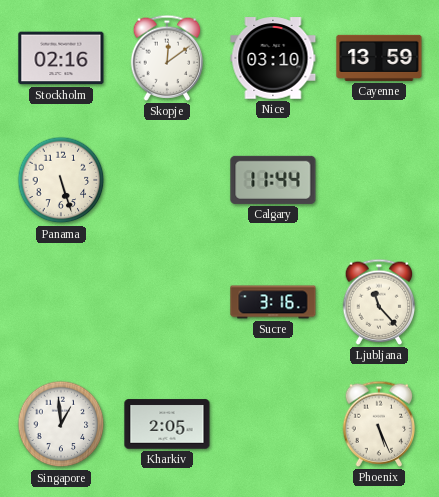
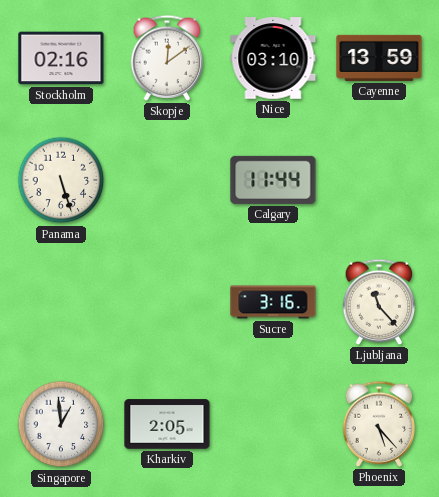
Phoenix: 5:26 -> 5:23
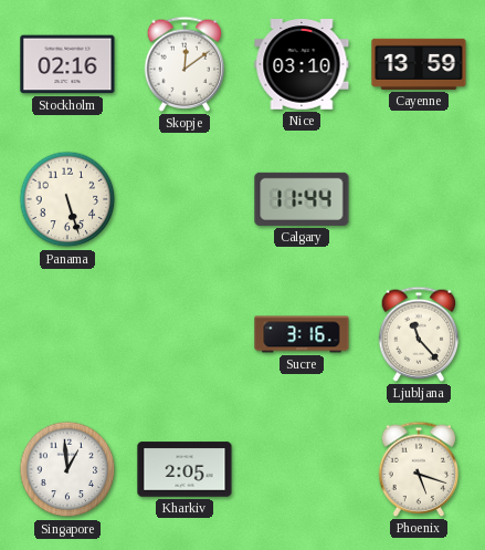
Phoenix: 5:23 -> 5:18
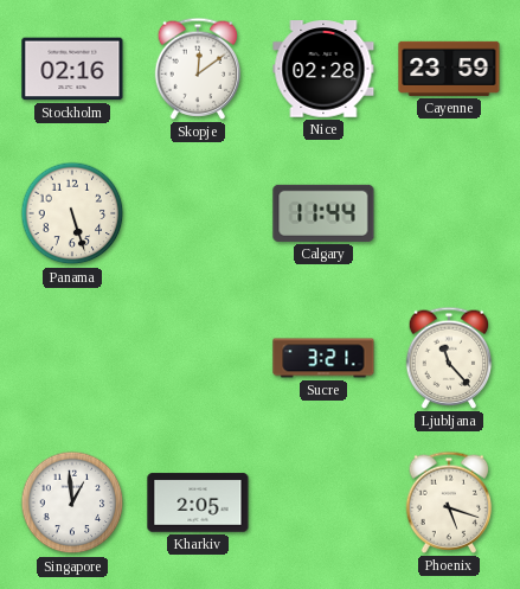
Nice: 03:10 -> 02:28
Cayenne: 13:59 -> 23:59
Sucre: 3:16 -> 3:21
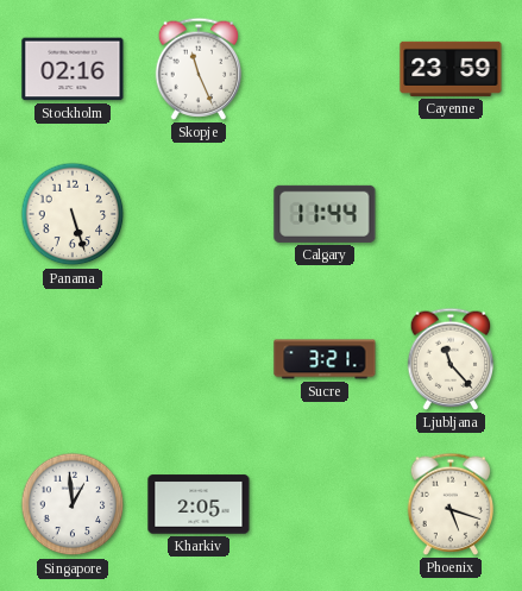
Skopje: 12:09 -> 11:26
Nice: 02:28 -> none
